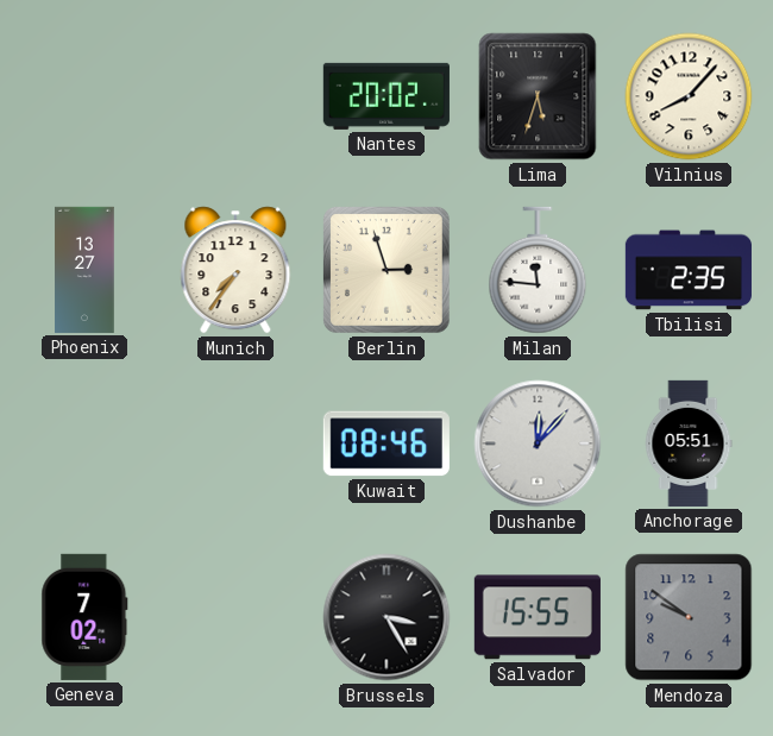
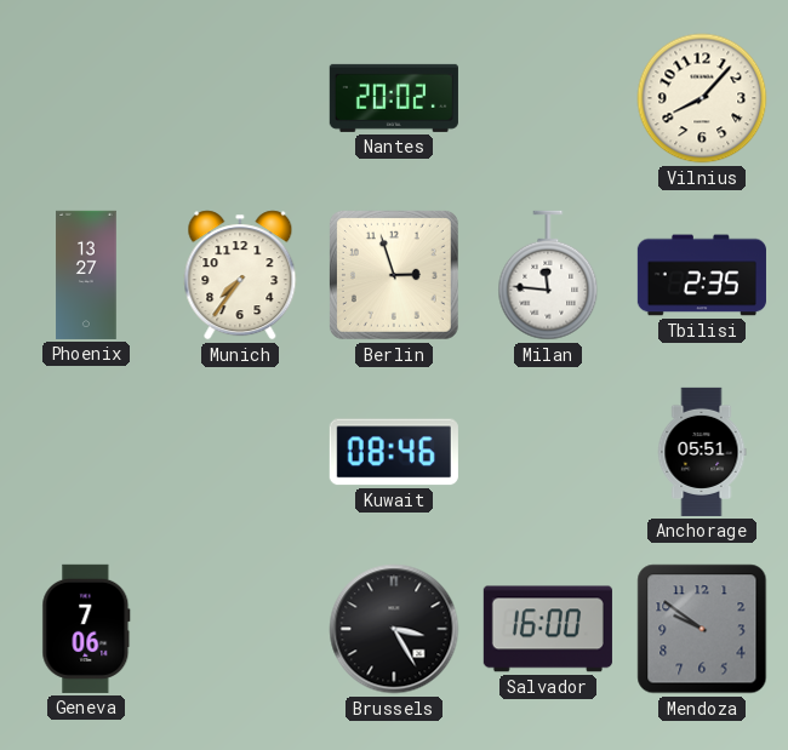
Lima: 5:33 -> none
Dushanbe: 12:07 -> none
Geneva: 7:02 -> 7:06
Salvador: 15:55 -> 16:00
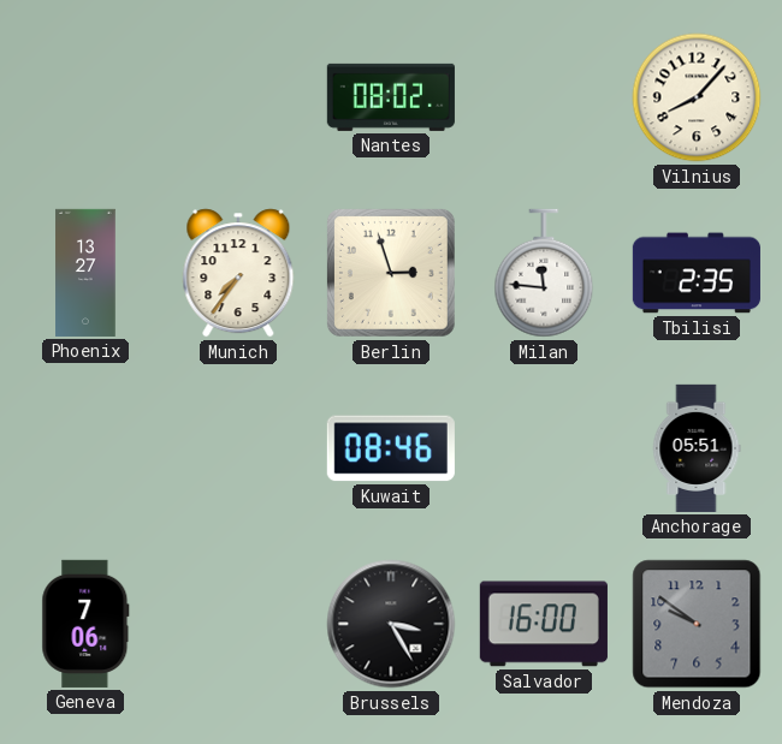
Nantes: 20:02 -> 08:02
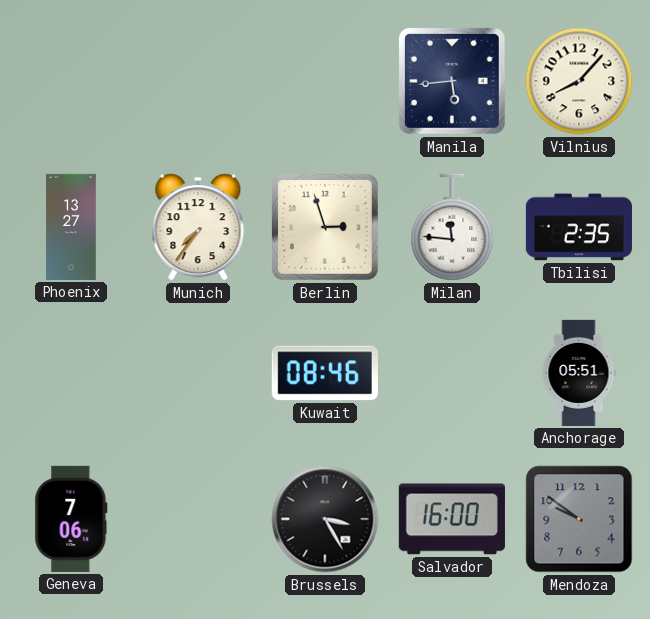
Nantes: 08:02 -> none
Manila: none -> 5:44
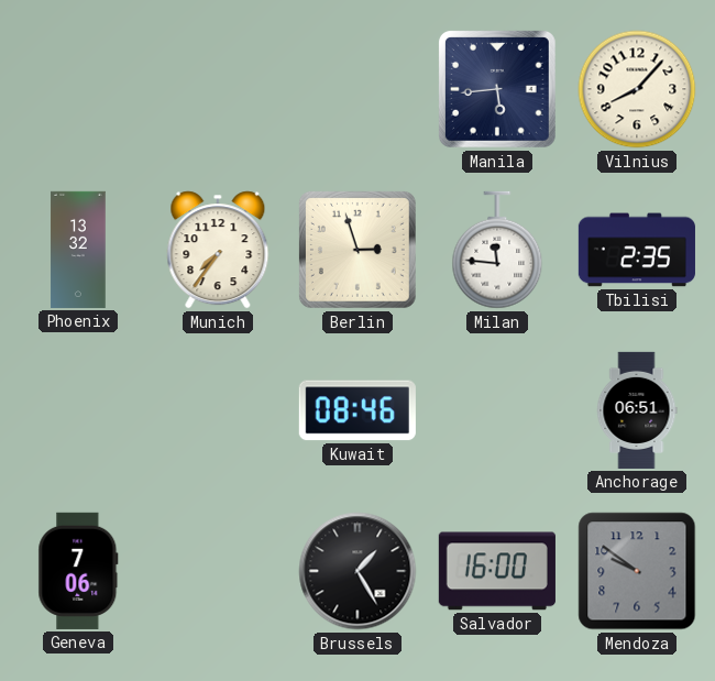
Phoenix: 13:27 -> 13:32
Anchorage: 05:51 -> 06:51
Brussels: 3:25 -> 1:25
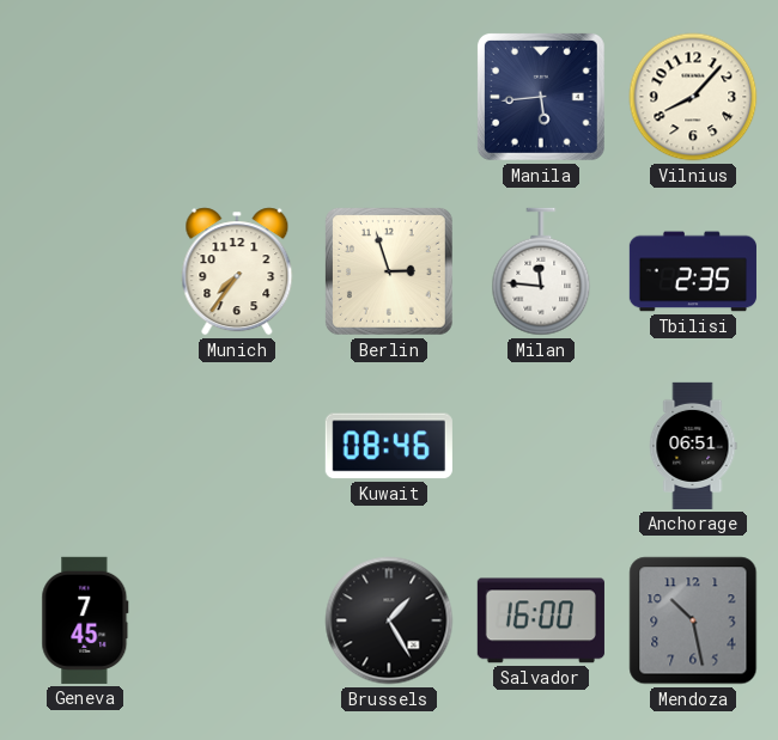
Phoenix: 13:32 -> none
Geneva: 7:06 -> 7:45
Mendoza: 9:51 -> 10:28
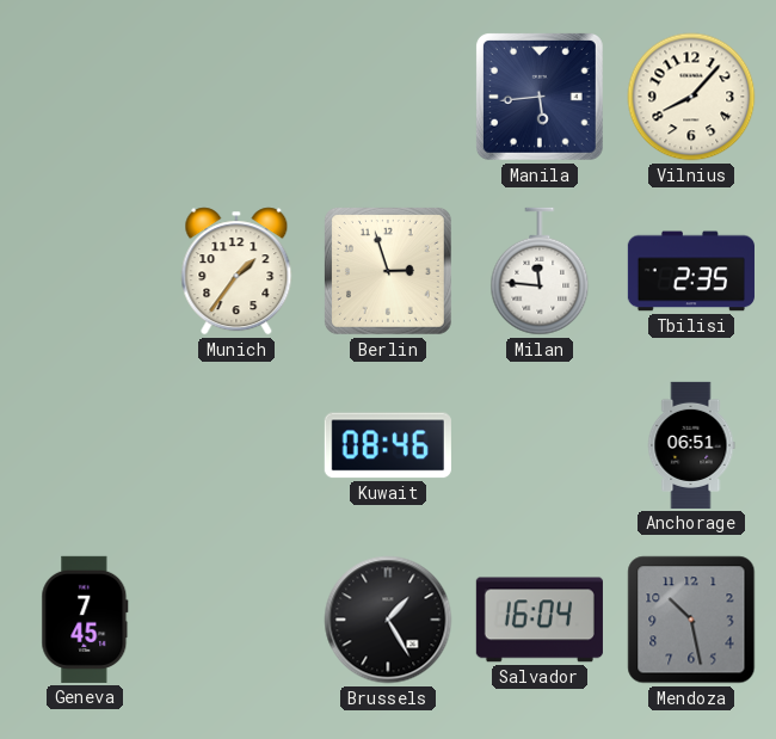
Munich: 7:36 -> 1:36
Salvador: 16:00 -> 16:04
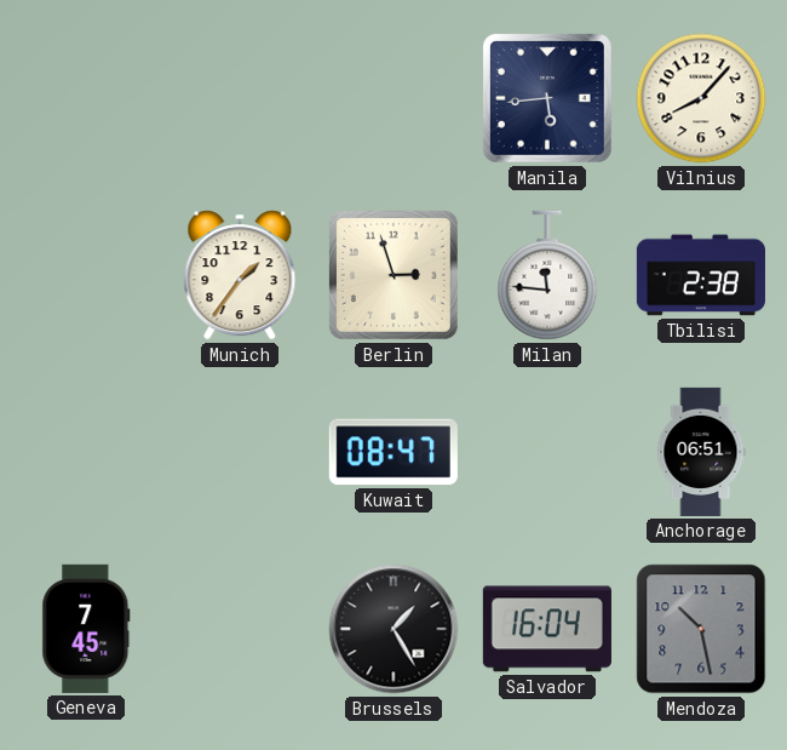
Tbilisi: 2:35 -> 2:38
Kuwait: 08:46 -> 08:47
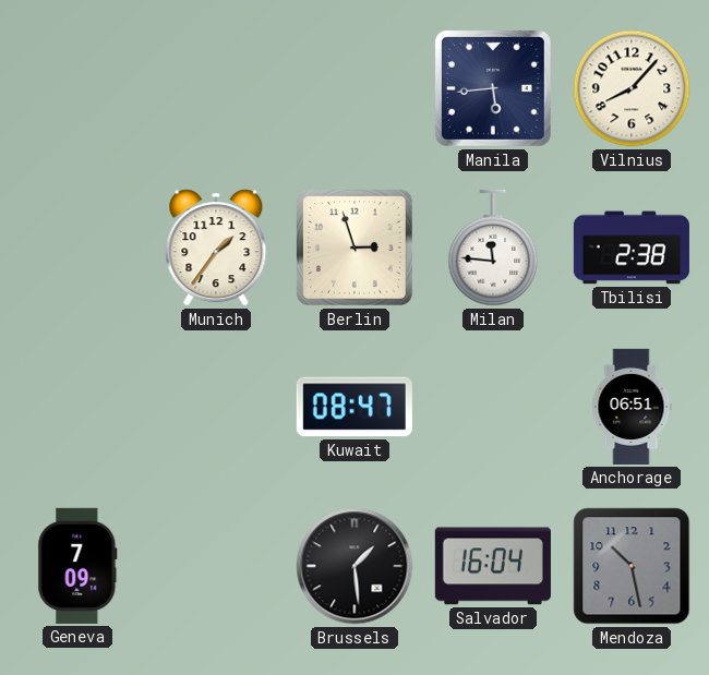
Geneva: 7:45 -> 7:09
Brussels: 1:25 -> 1:29
